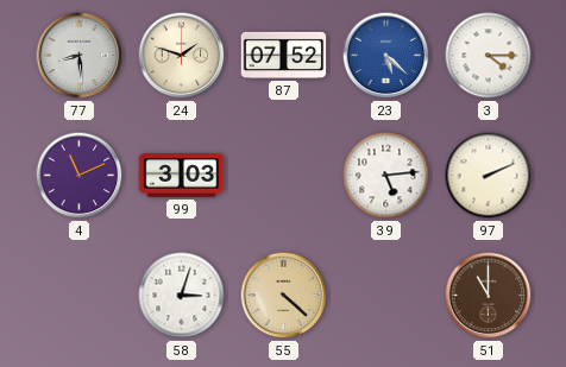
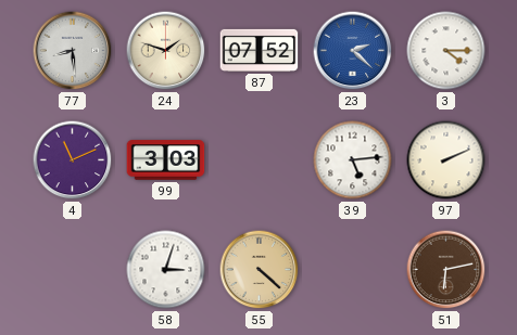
23: 5:22 -> 2:22
51: 11:00 -> 6:13
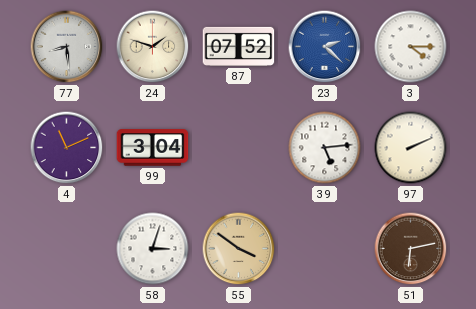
99: 3:03 -> 3:04
55: 4:22 -> 3:51
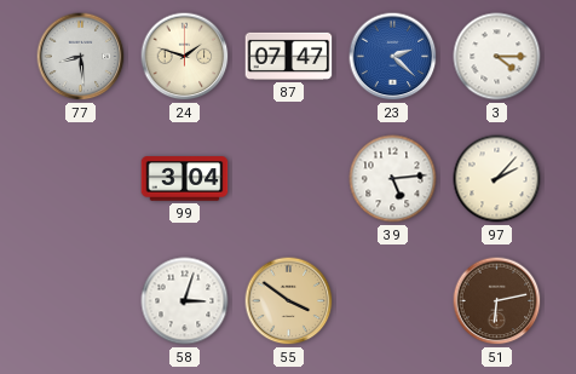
87: 07:52 -> 07:47
4: 11:11 -> none
97: 2:11 -> 2:07
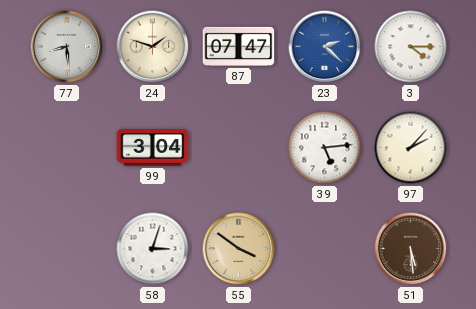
51: 6:13 -> 5:29
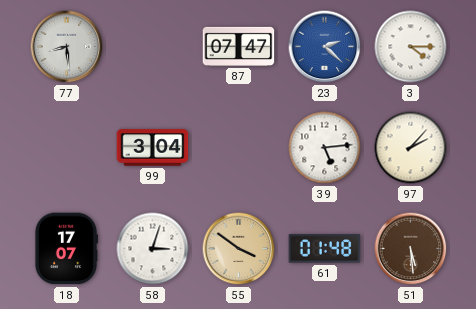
24: 1:48 -> none
18: none -> 17:07
61: none -> 01:48
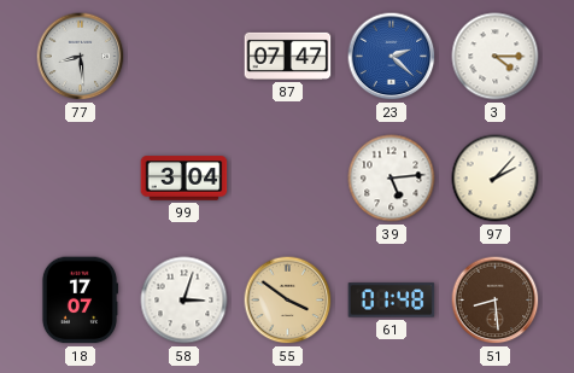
51: 5:29 -> 8:29
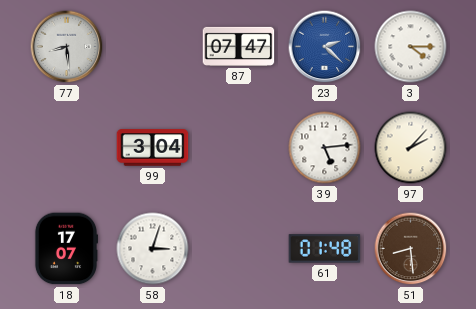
55: 3:51 -> none
